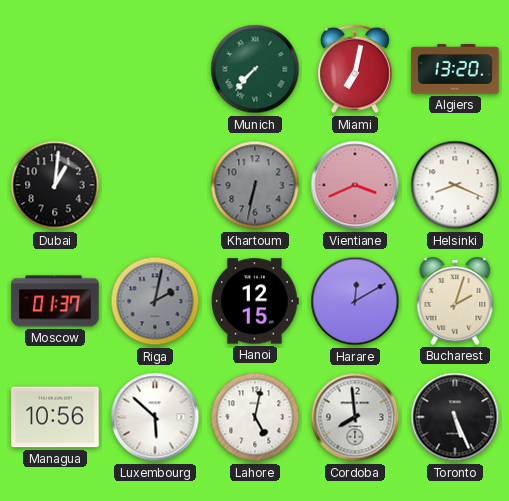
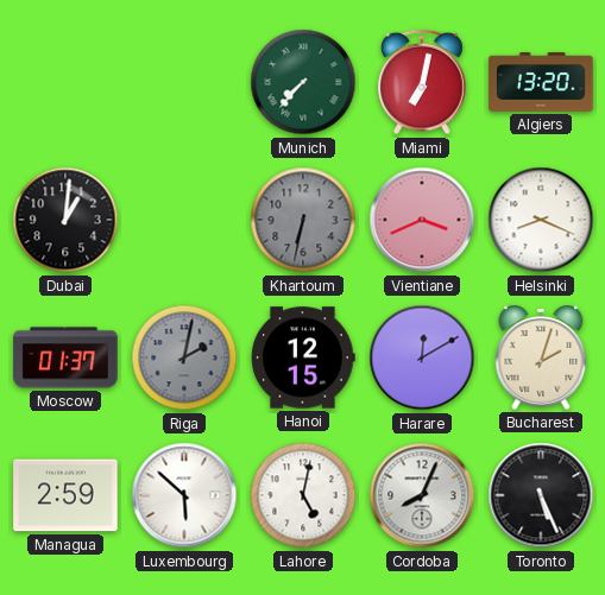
Managua: 10:56 -> 2:59
Cordoba: 7:59 -> 8:04
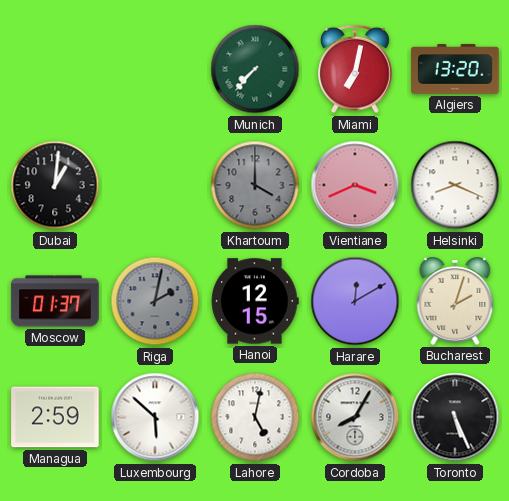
Khartoum: 6:32 -> 4:00
Cordoba: 8:04 -> 8:05
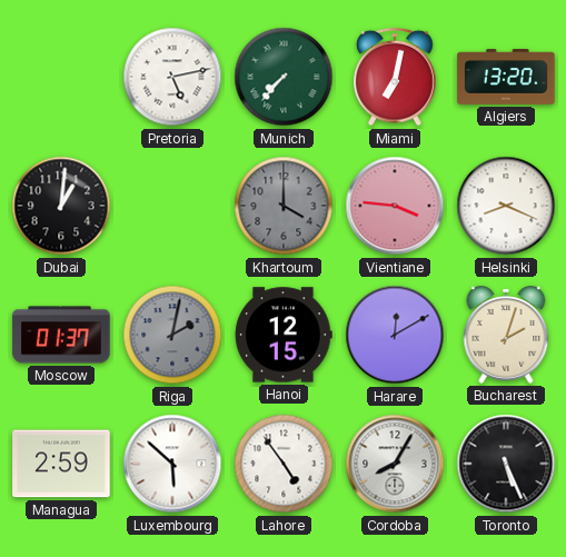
Pretoria: none -> 5:13
Vientiane: 3:41 -> 3:46
Lahore: 5:02 -> 4:54
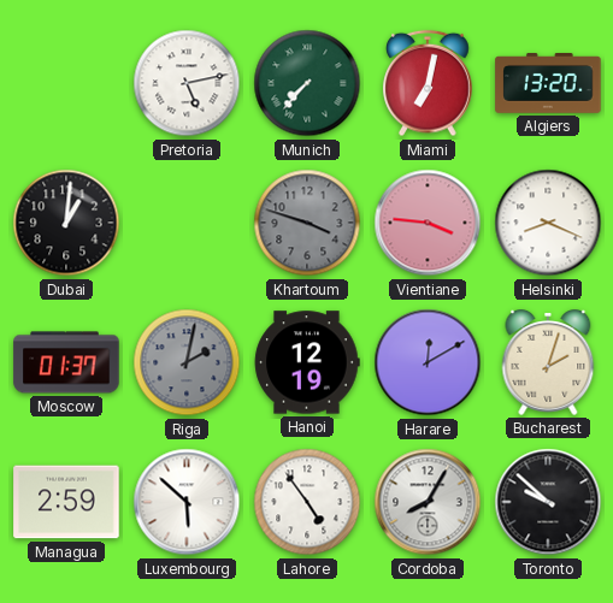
Khartoum: 4:00 -> 3:48
Hanoi: 12:15 -> 12:19
Toronto: 5:26 -> 9:52
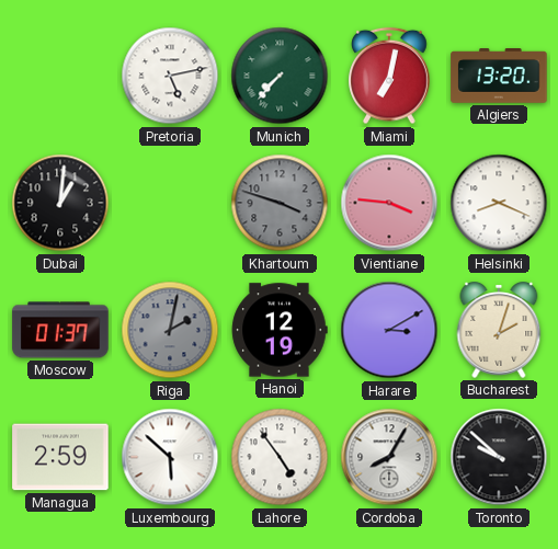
Harare: 12:10 -> 3:10
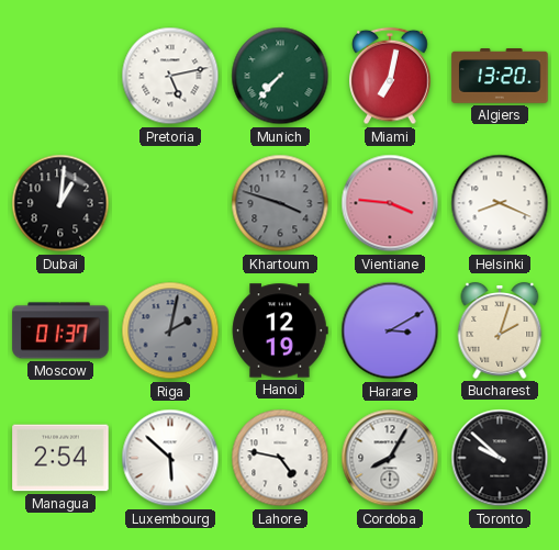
Managua: 2:59 -> 2:54
Lahore: 4:54 -> 4:47
